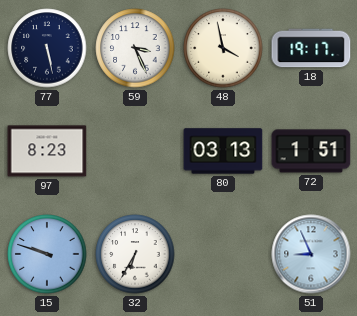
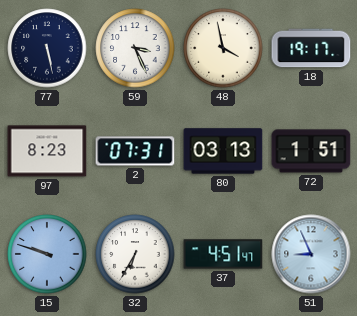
2: none -> 07:31
37: none -> 4:51
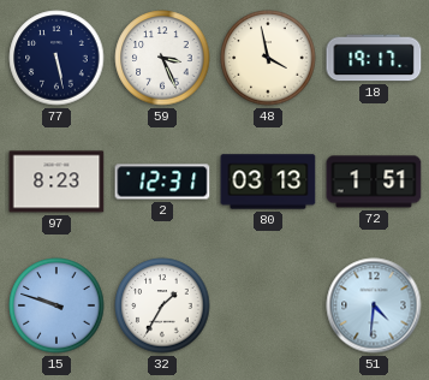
2: 07:31 -> 12:31
32: 6:35 -> 1:35
37: 4:51 -> none
51: 8:56 -> 4:31
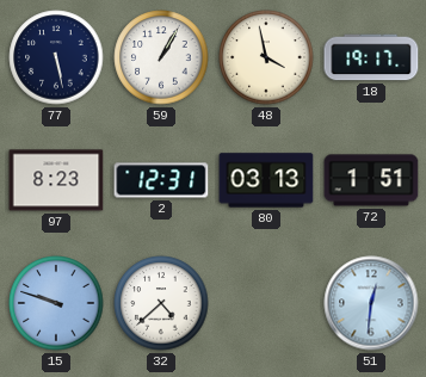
59: 3:26 -> 1:05
32: 1:35 -> 4:38
51: 4:31 -> 12:31
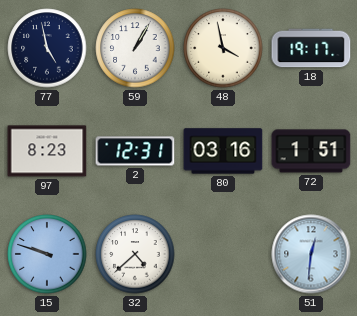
77: 5:28 -> 4:58
80: 03:13 -> 03:16
